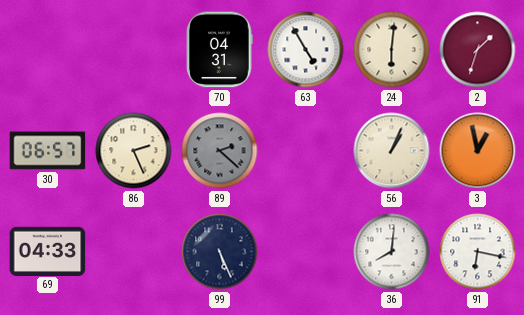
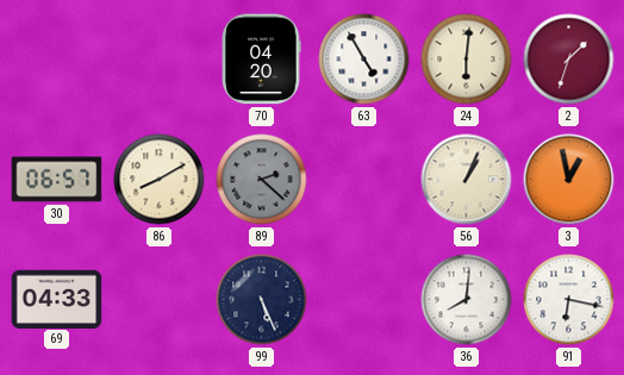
70: 04:31 -> 04:20
86: 2:26 -> 8:10
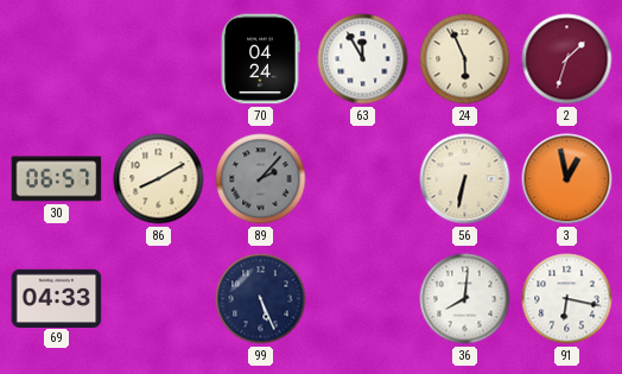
70: 04:20 -> 04:24
63: 4:55 -> 11:55
24: 6:01 -> 5:56
89: 2:22 -> 2:07
56: 1:04 -> 6:32
